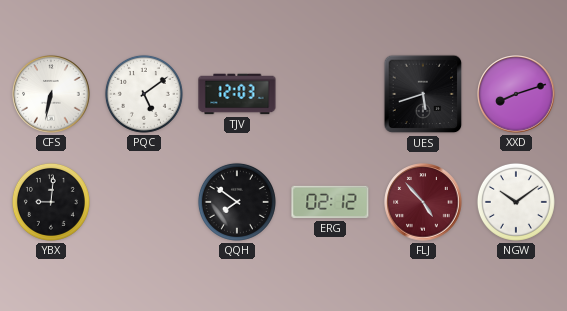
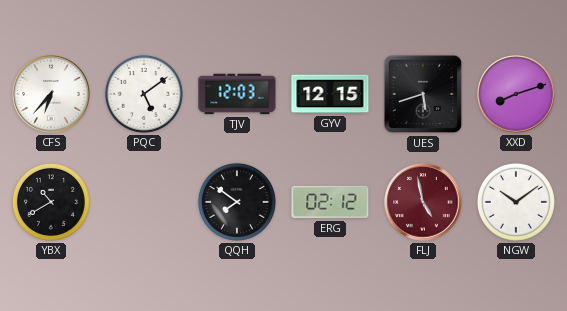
CFS: 6:32 -> 6:37
GYV: none -> 12:15
YBX: 9:01 -> 10:40
FLJ: 4:53 -> 4:58
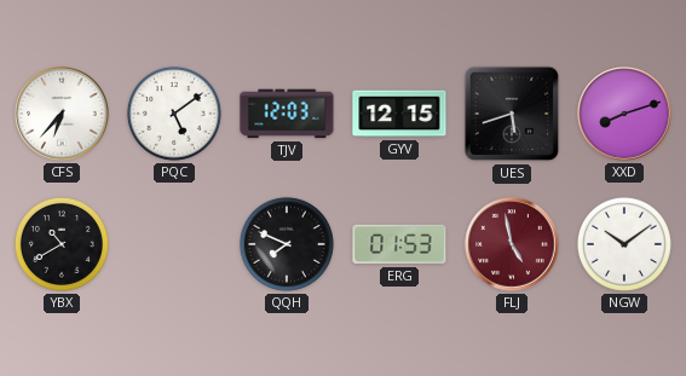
QQH: 7:51 -> 7:49
ERG: 02:12 -> 01:53
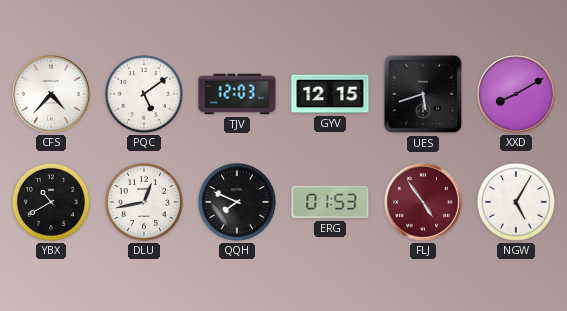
CFS: 6:37 -> 4:37
XXD: 8:12 -> 8:10
DLU: none -> 12:43
FLJ: 4:58 -> 4:54
NGW: 10:09 -> 5:05
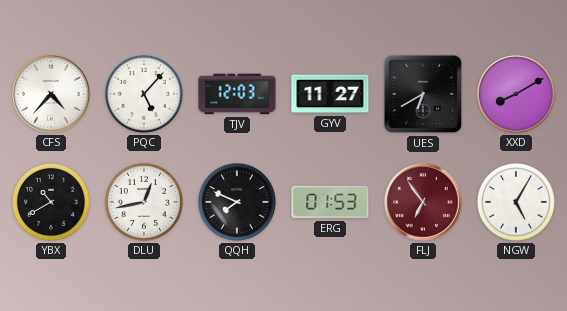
PQC: 5:09 -> 5:07
GYV: 12:15 -> 11:27
UES: 5:42 -> 6:40
FLJ: 4:54 -> 6:54
